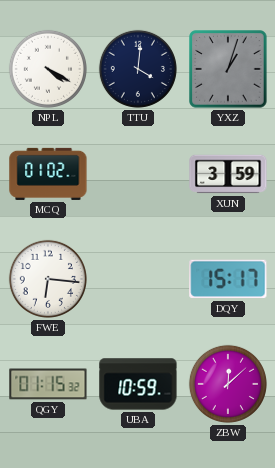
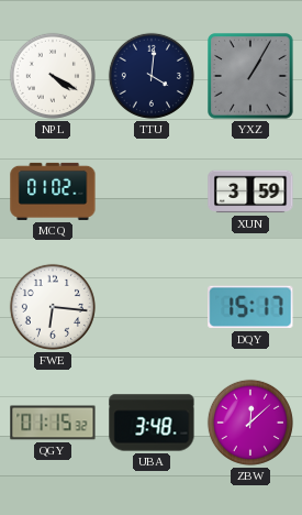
YXZ: 1:03 -> 1:05
UBA: 10:59 -> 3:48
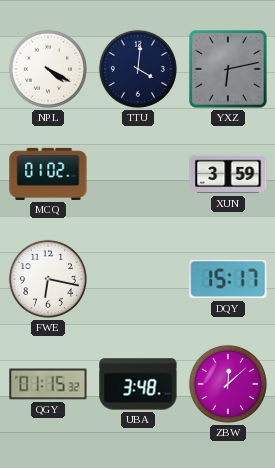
YXZ: 1:05 -> 6:13
FWE: 6:16 -> 6:17
